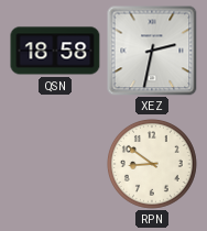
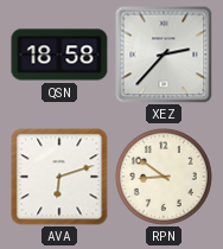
XEZ: 2:32 -> 2:37
AVA: none -> 6:12
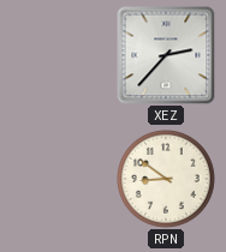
QSN: 18:58 -> none
AVA: 6:12 -> none
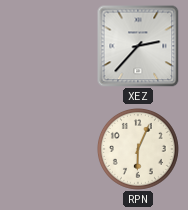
RPN: 8:51 -> 6:04
